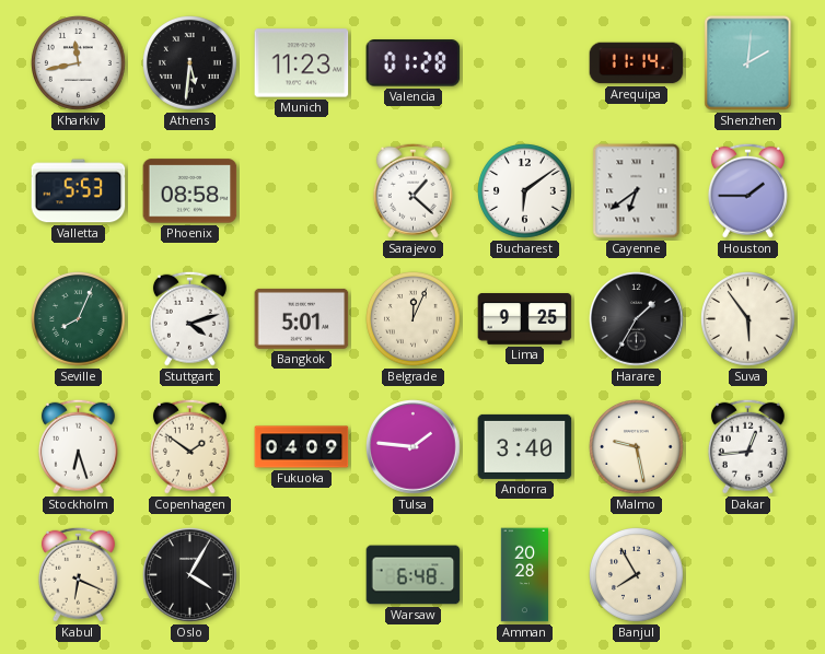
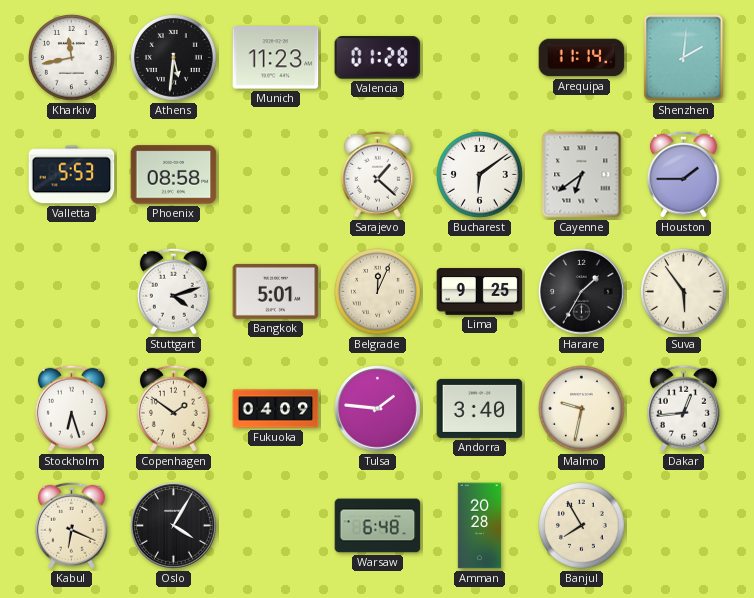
Seville: 8:04 -> none
Malmo: 9:28 -> 9:32
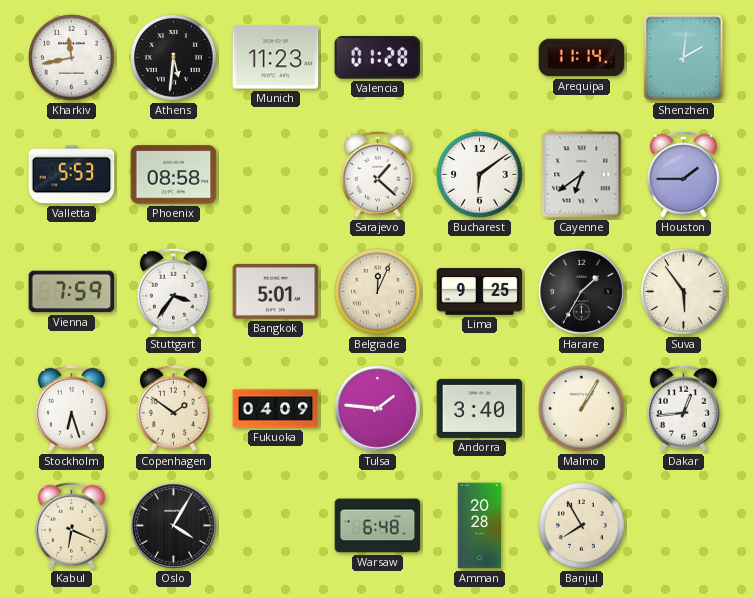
Vienna: none -> 7:59
Stuttgart: 4:12 -> 3:36
Malmo: 9:32 -> 1:05
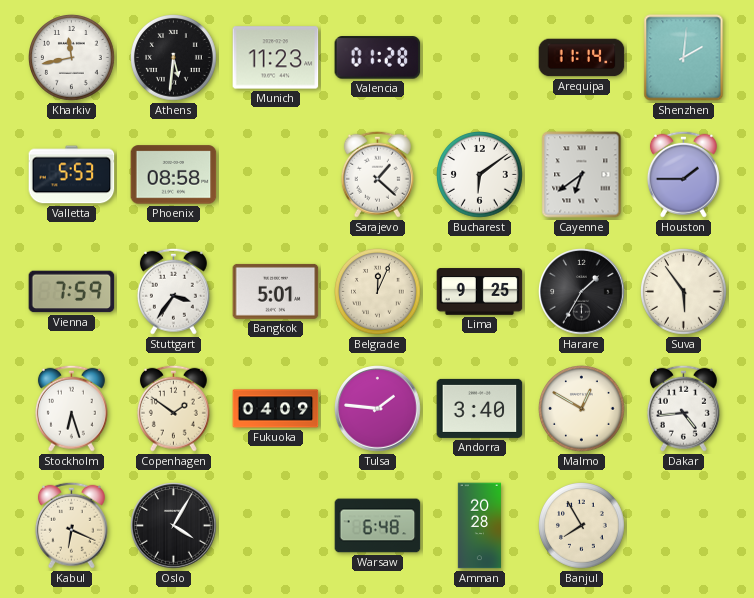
Malmo: 1:05 -> 12:50
Dakar: 12:44 -> 4:44
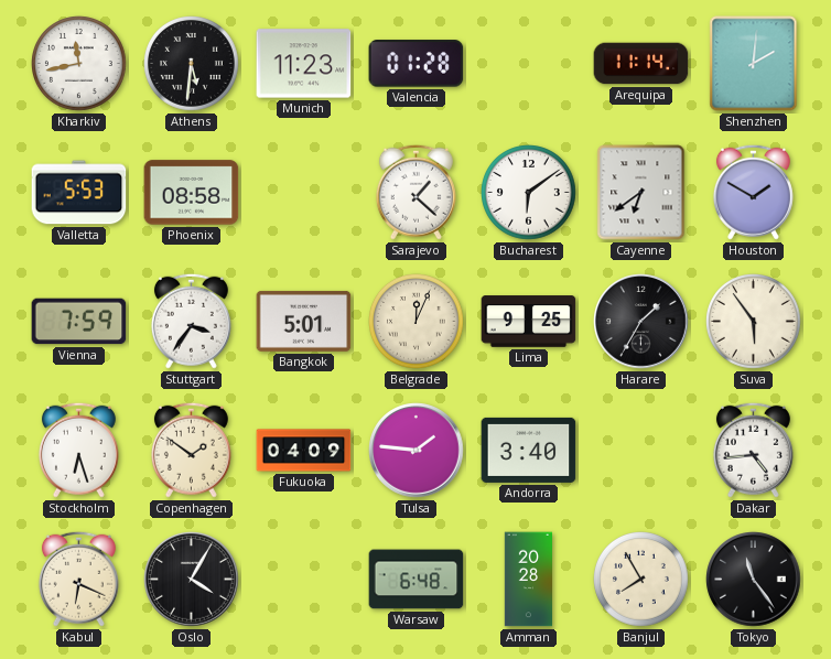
Houston: 1:45 -> 1:50
Malmo: 12:50 -> none
Tokyo: none -> 11:24
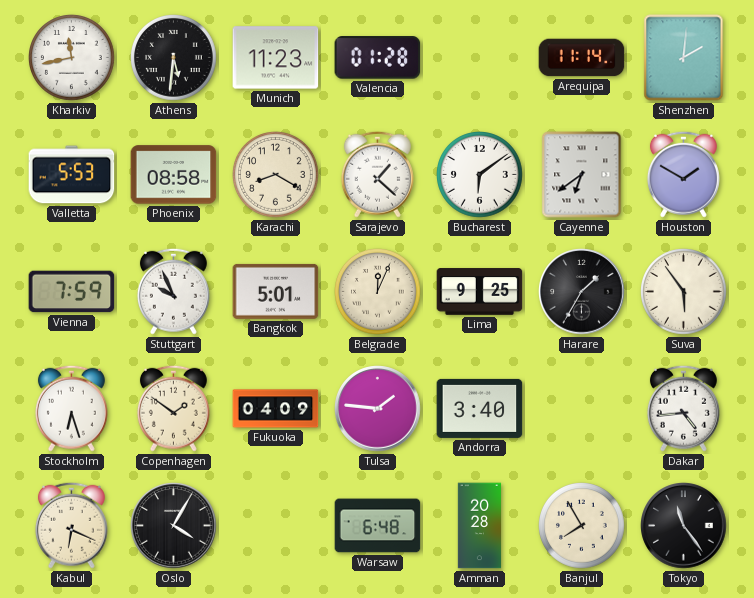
Karachi: none -> 8:20
Stuttgart: 3:36 -> 9:56
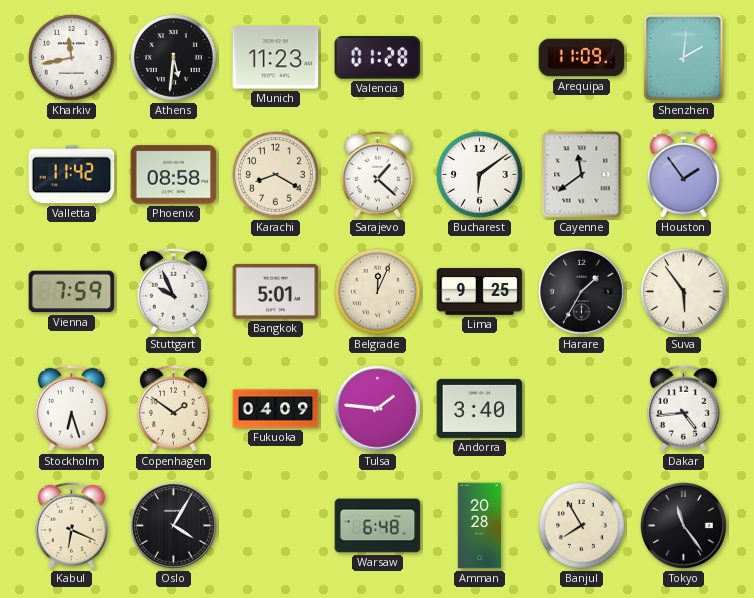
Arequipa: 11:14 -> 11:09
Valletta: 5:53 -> 11:42
Cayenne: 6:39 -> 11:39
Houston: 1:50 -> 1:54
